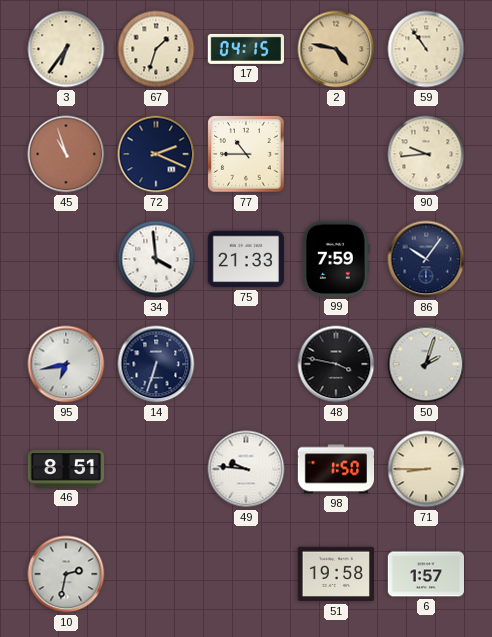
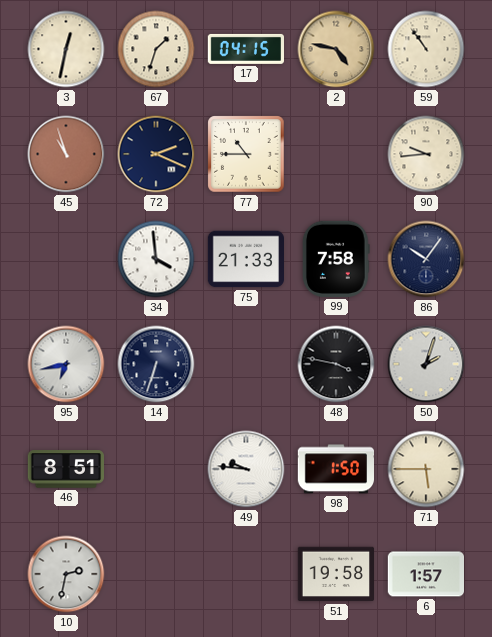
3: 6:36 -> 12:32
99: 7:59 -> 7:58
71: 8:45 -> 5:45
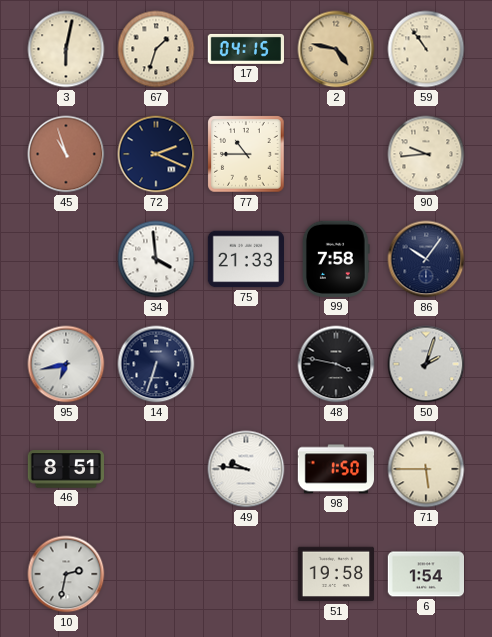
3: 12:32 -> 6:02
6: 1:57 -> 1:54
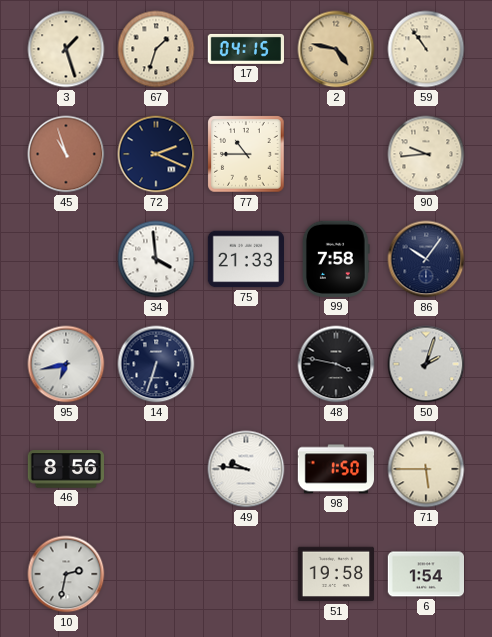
3: 6:02 -> 1:27
46: 8:51 -> 8:56
